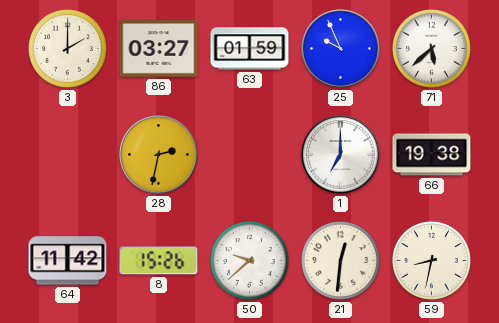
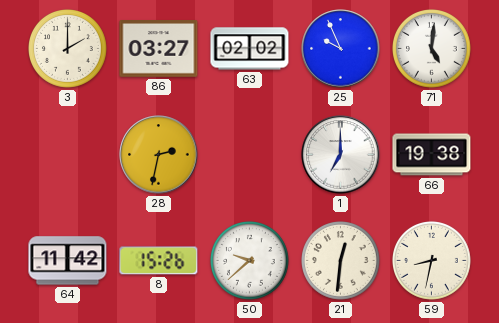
63: 01:59 -> 02:02
71: 5:38 -> 5:01
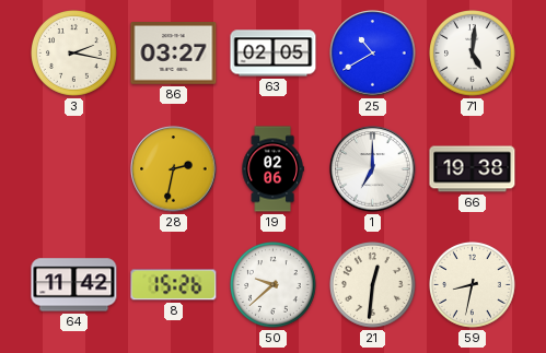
3: 2:00 -> 2:17
63: 02:02 -> 02:05
25: 9:56 -> 10:40
19: none -> 02:06
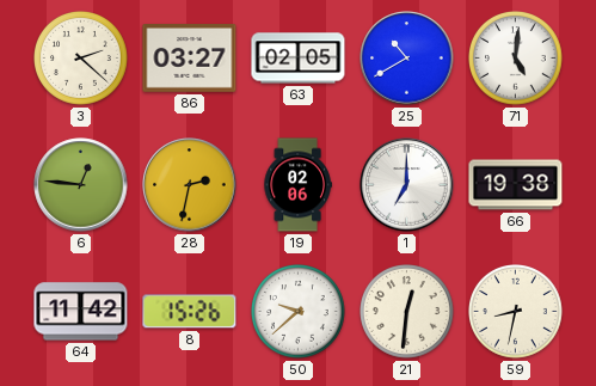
3: 2:17 -> 2:22
6: none -> 12:46
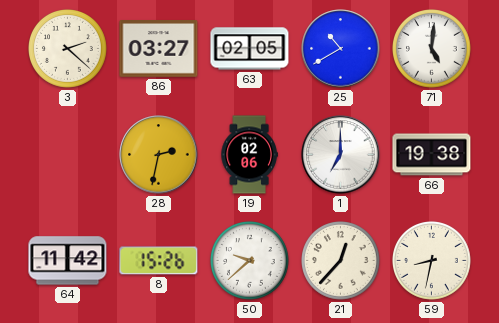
6: 12:46 -> none
21: 12:31 -> 12:37
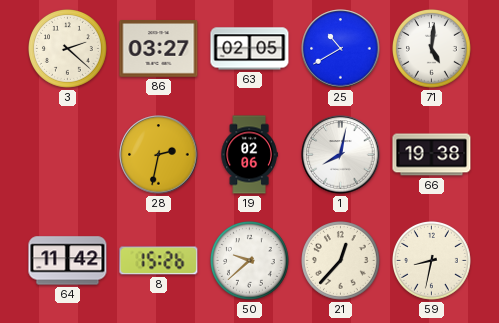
1: 7:00 -> 8:02
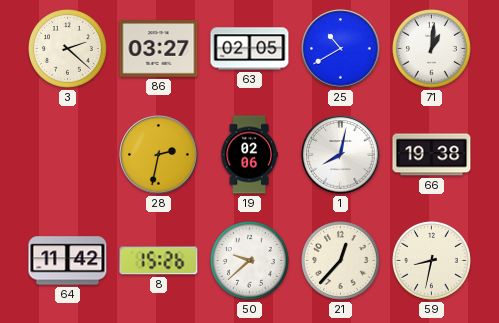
71: 5:01 -> 1:01
